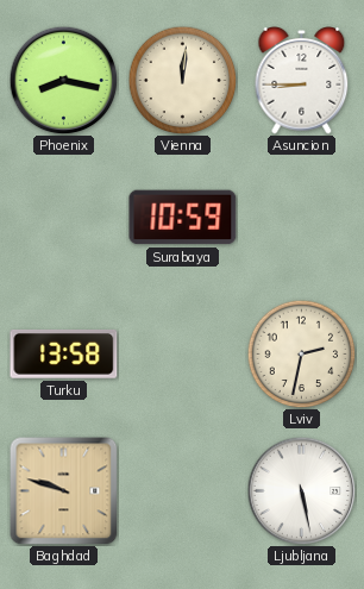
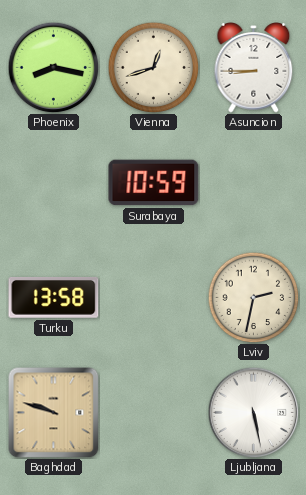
Vienna: 12:01 -> 12:42
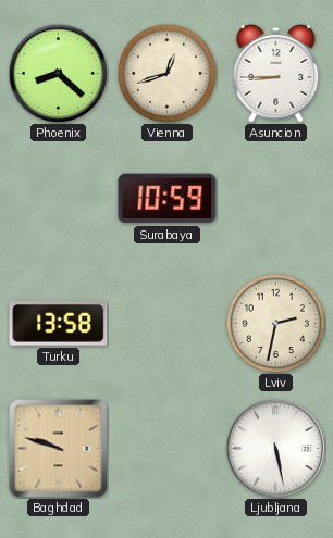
Phoenix: 8:17 -> 8:22
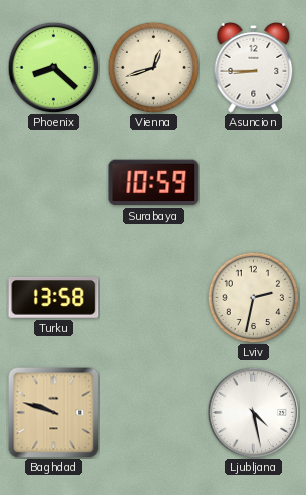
Ljubljana: 5:28 -> 4:28
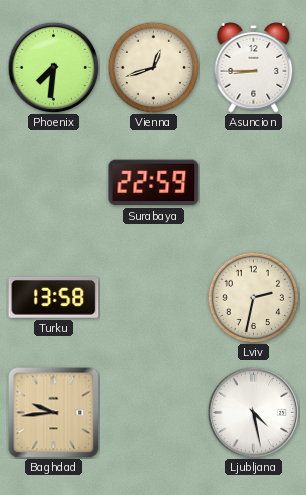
Phoenix: 8:22 -> 7:31
Surabaya: 10:59 -> 22:59
Baghdad: 9:48 -> 9:44
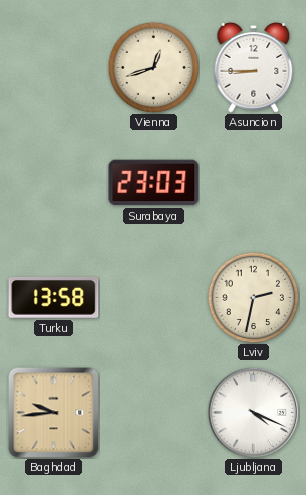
Phoenix: 7:31 -> none
Surabaya: 22:59 -> 23:03
Ljubljana: 4:28 -> 4:19
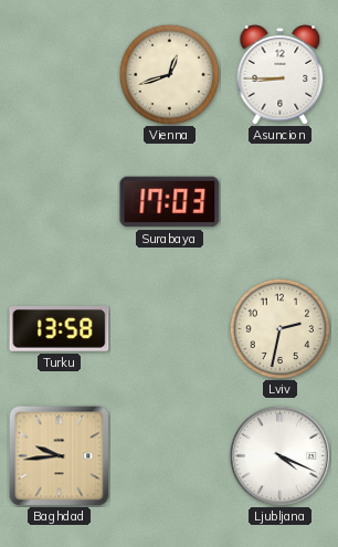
Surabaya: 23:03 -> 17:03
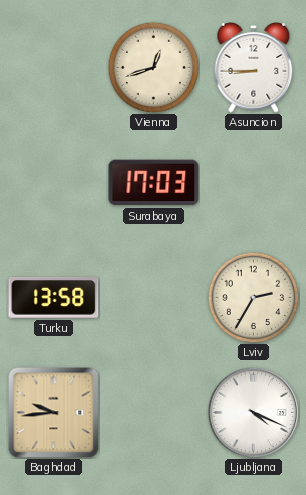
Lviv: 2:32 -> 2:35
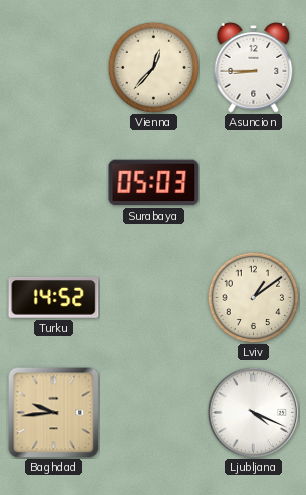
Vienna: 12:42 -> 12:37
Surabaya: 17:03 -> 05:03
Turku: 13:58 -> 14:52
Lviv: 2:35 -> 1:09
